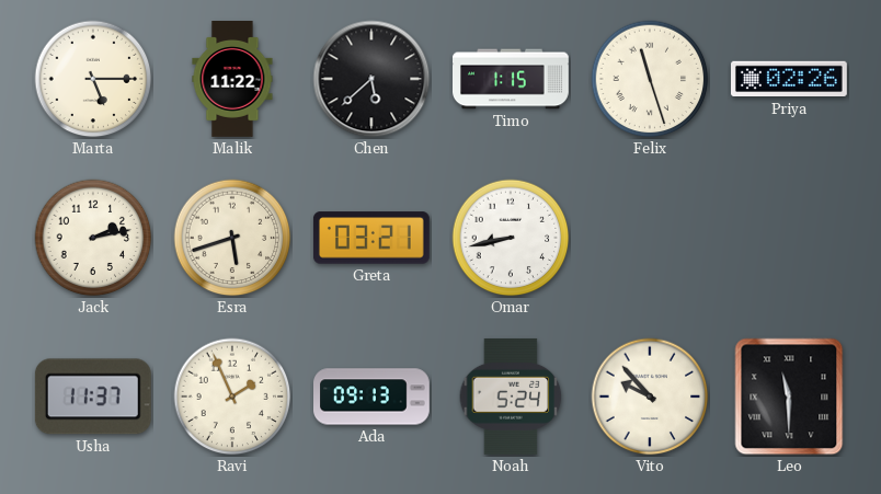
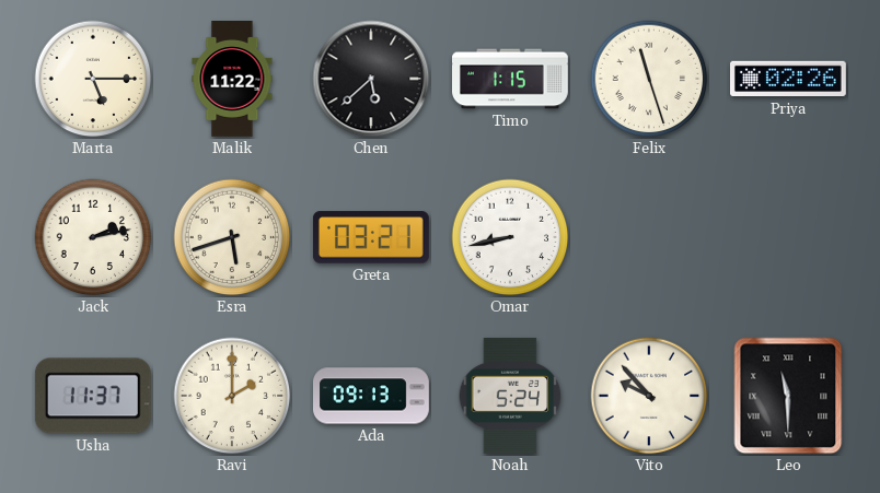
Ravi: 1:56 -> 2:00
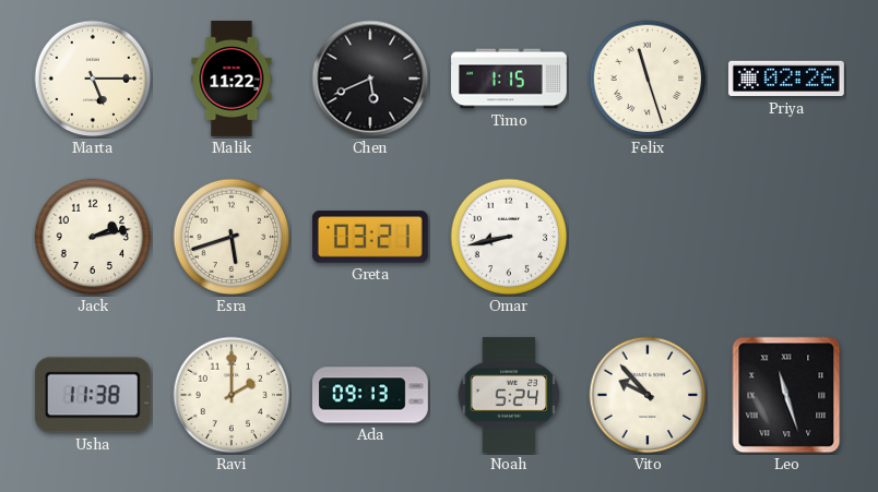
Chen: 5:38 -> 5:41
Usha: 11:37 -> 11:38
Leo: 11:30 -> 11:27
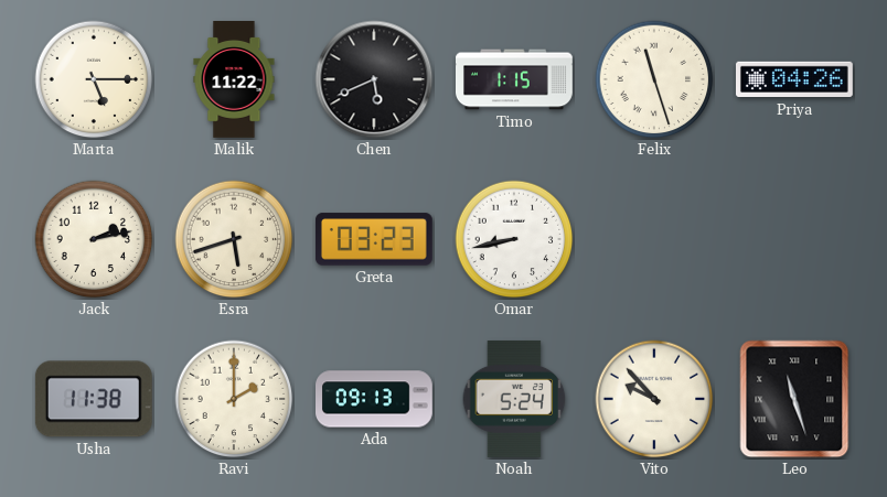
Priya: 02:26 -> 04:26
Greta: 03:21 -> 03:23
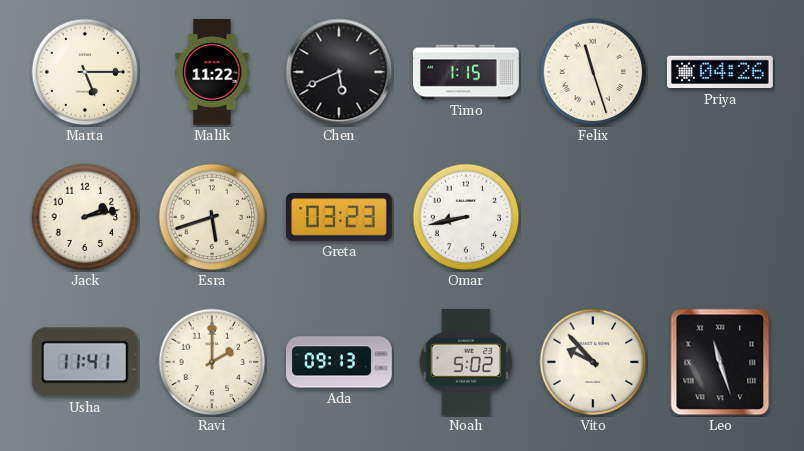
Usha: 11:38 -> 11:41
Noah: 5:24 -> 5:02
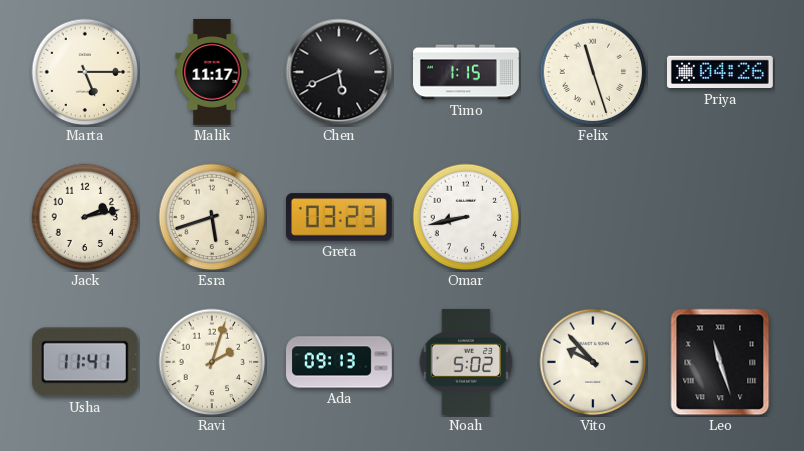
Malik: 11:22 -> 11:17
Ravi: 2:00 -> 2:03
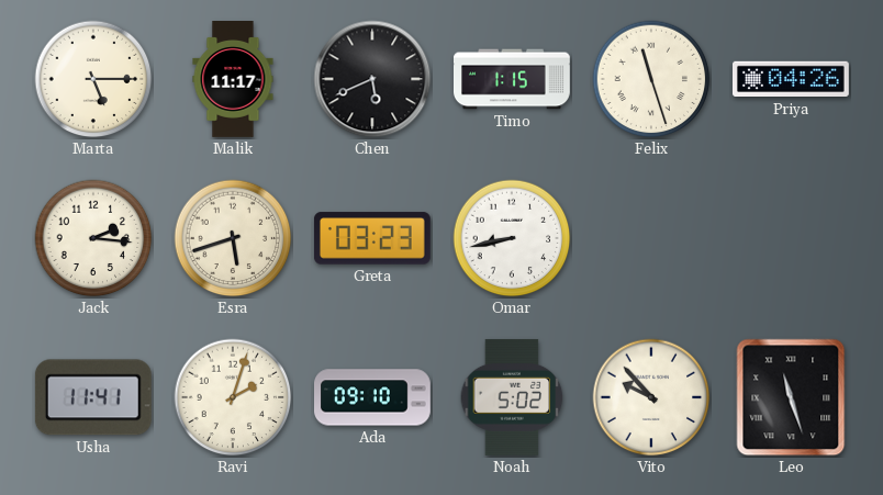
Jack: 2:13 -> 2:16
Ada: 09:13 -> 09:10
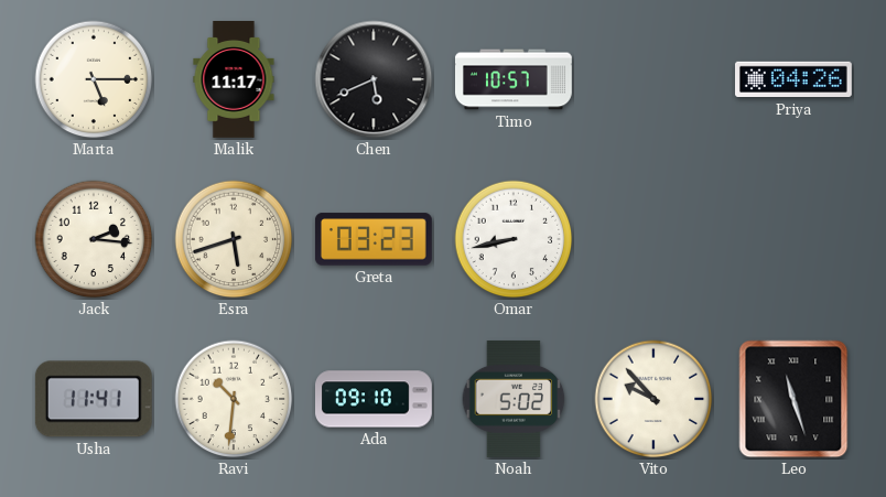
Timo: 1:15 -> 10:57
Felix: 11:27 -> none
Ravi: 2:03 -> 10:31
